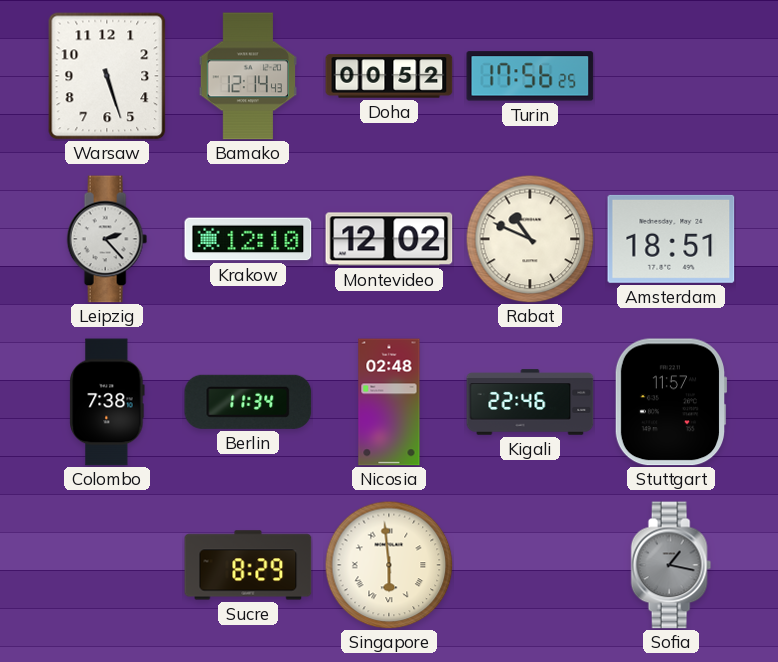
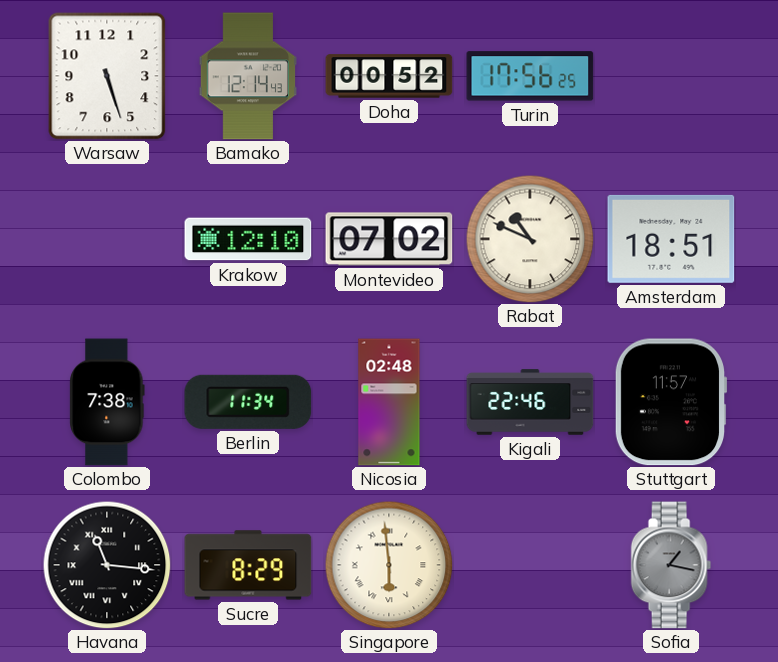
Leipzig: 2:23 -> none
Montevideo: 12:02 -> 07:02
Havana: none -> 11:16
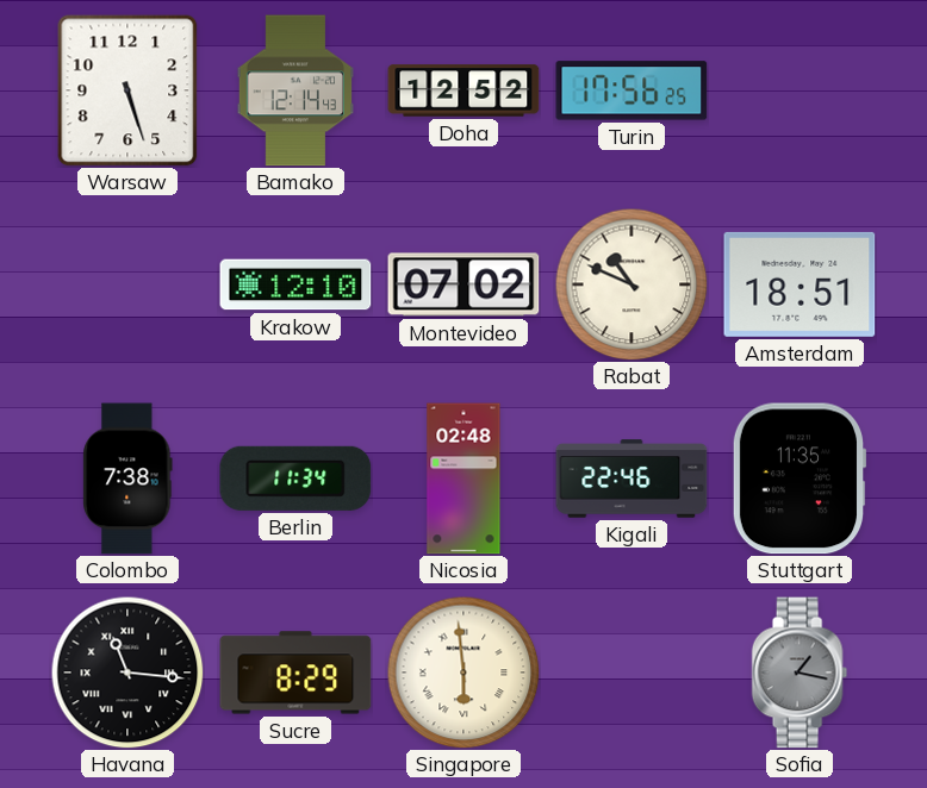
Doha: 00:52 -> 12:52
Stuttgart: 11:57 -> 11:35
